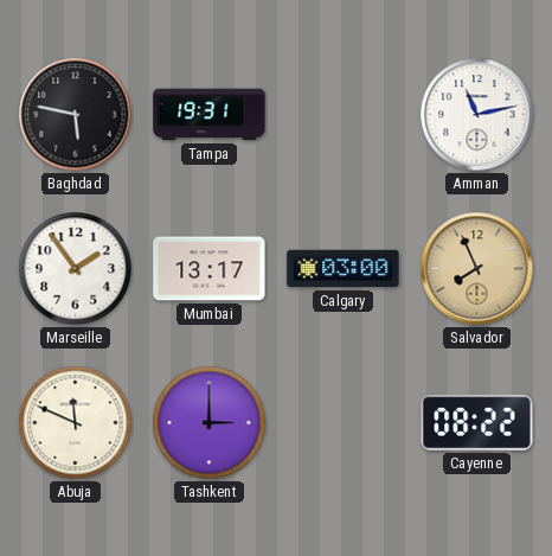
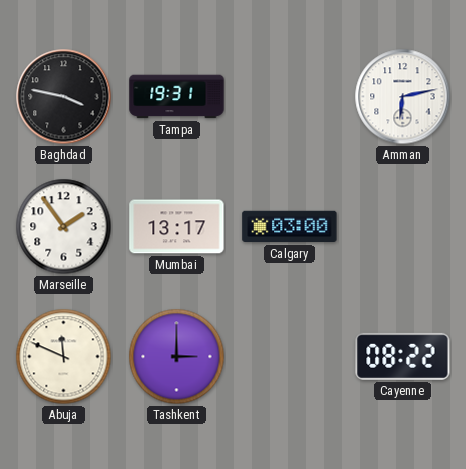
Baghdad: 5:47 -> 3:47
Amman: 11:13 -> 6:13
Salvador: 7:56 -> none
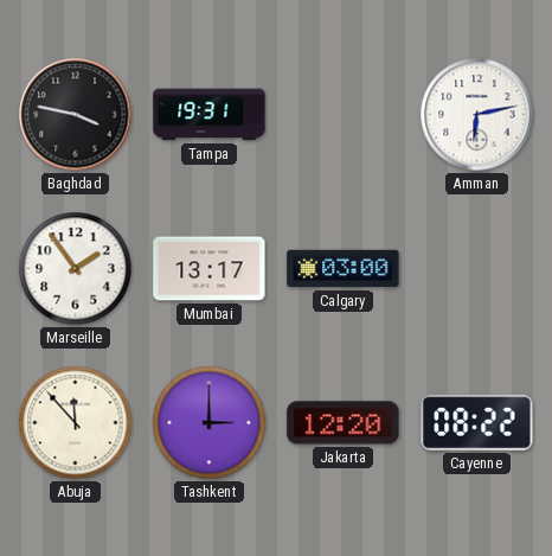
Abuja: 11:49 -> 11:53
Jakarta: none -> 12:20
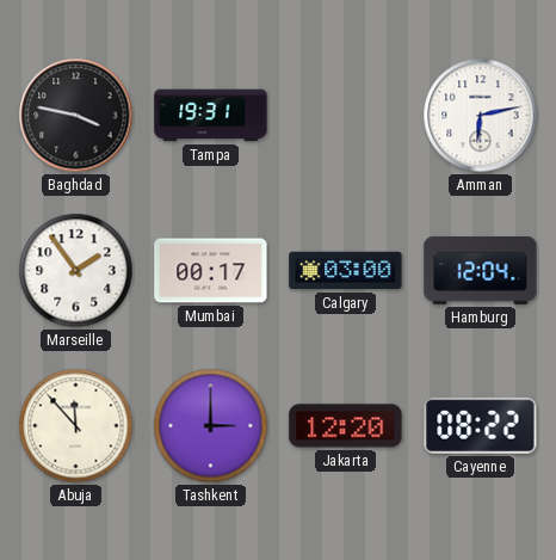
Mumbai: 13:17 -> 00:17
Hamburg: none -> 12:04
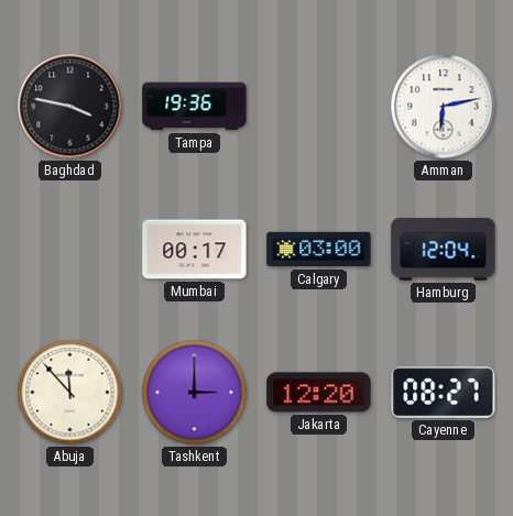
Tampa: 19:31 -> 19:36
Marseille: 1:54 -> none
Cayenne: 08:22 -> 08:27
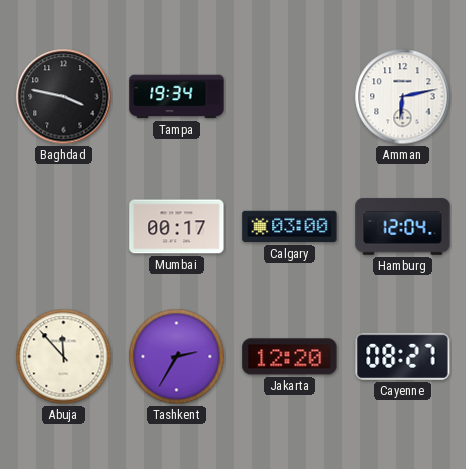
Tampa: 19:36 -> 19:34
Tashkent: 3:00 -> 2:35
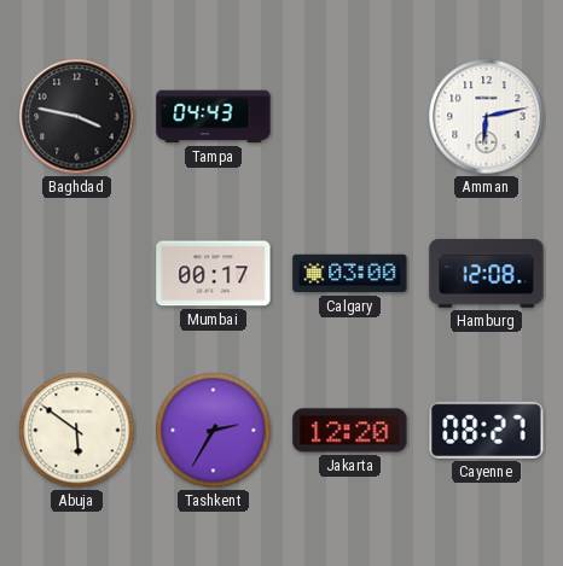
Tampa: 19:34 -> 04:43
Hamburg: 12:04 -> 12:08
Abuja: 11:53 -> 5:51
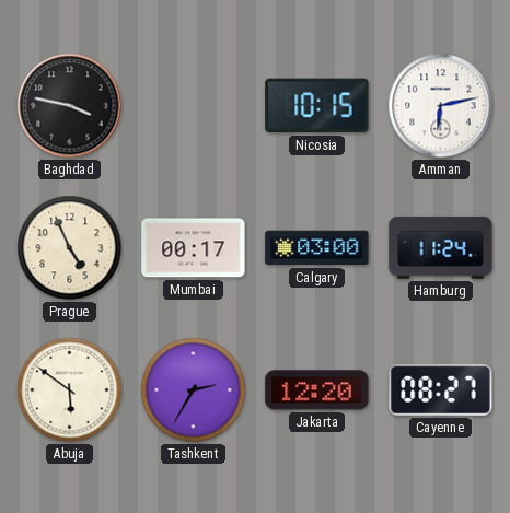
Tampa: 04:43 -> none
Nicosia: none -> 10:15
Prague: none -> 4:56
Hamburg: 12:08 -> 11:24
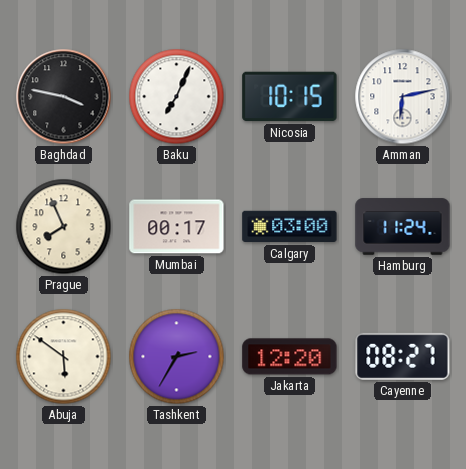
Baku: none -> 7:04
Prague: 4:56 -> 7:56
